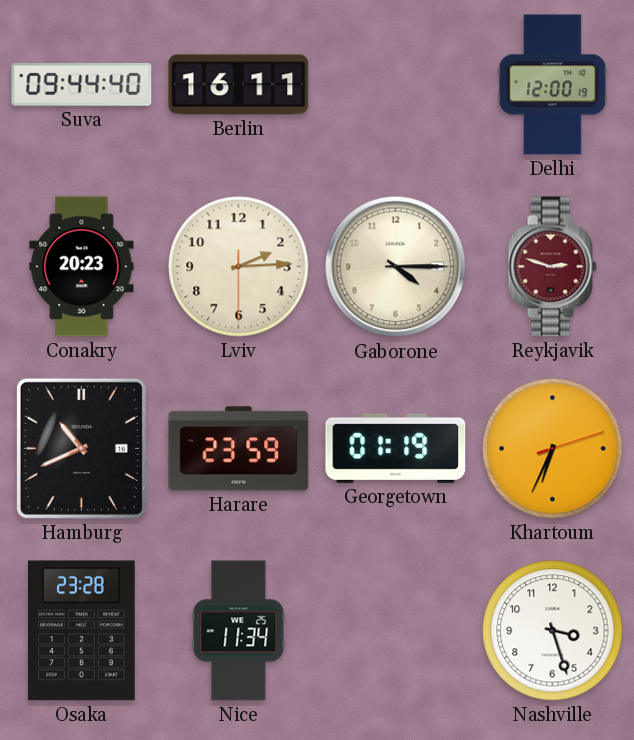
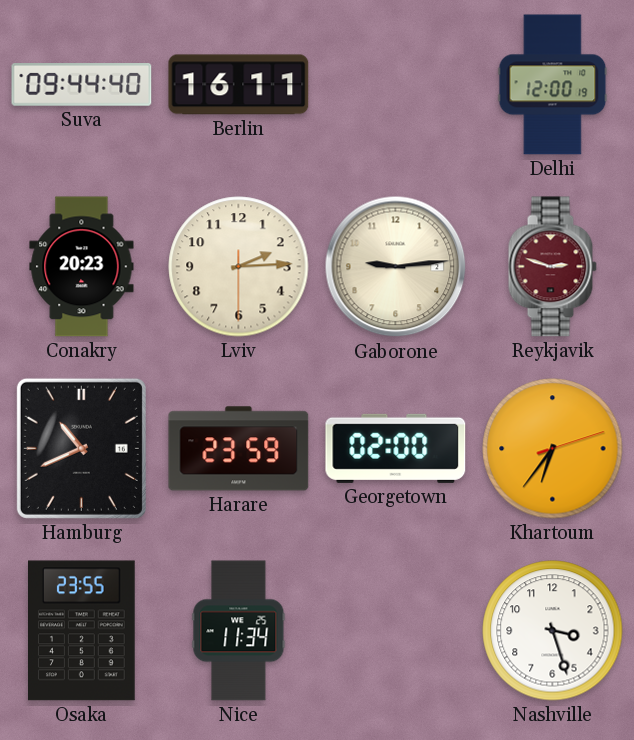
Gaborone: 4:15 -> 9:14
Georgetown: 01:19 -> 02:00
Khartoum: 6:34 -> 6:36
Osaka: 23:28 -> 23:55
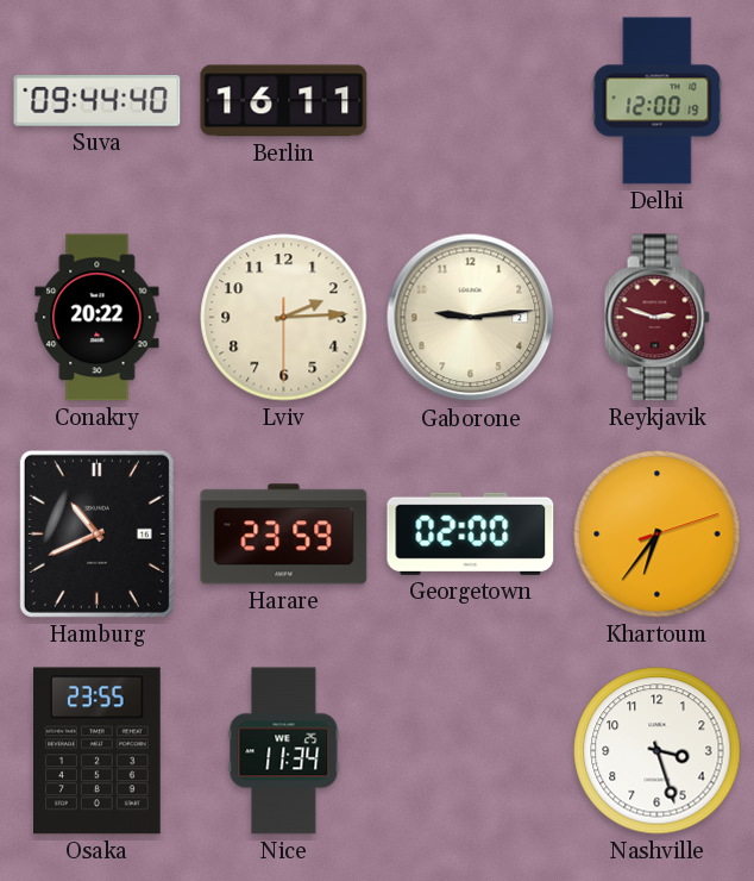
Conakry: 20:23 -> 20:22
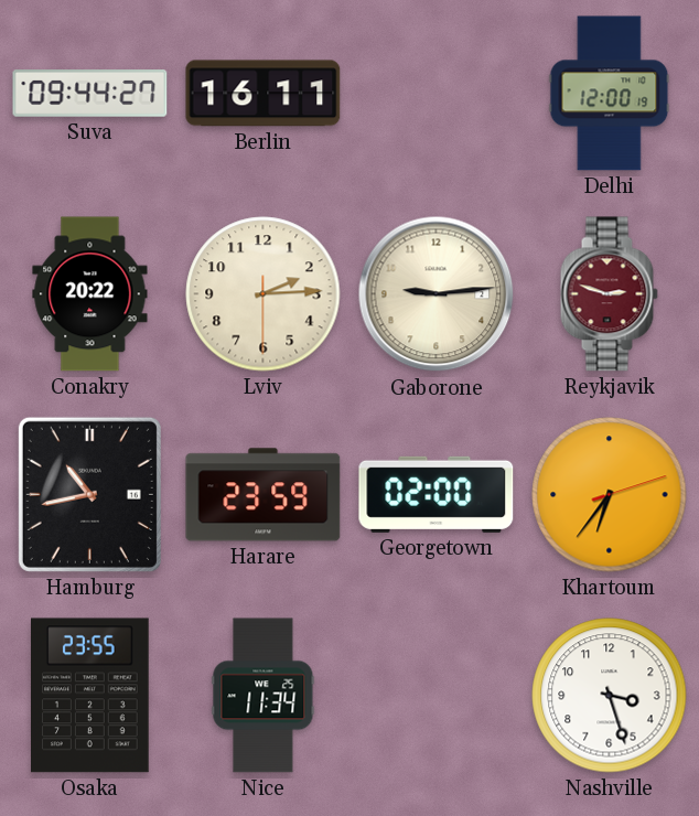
Suva: 09:44:40 -> 09:44:27
Hamburg: 10:41 -> 10:43
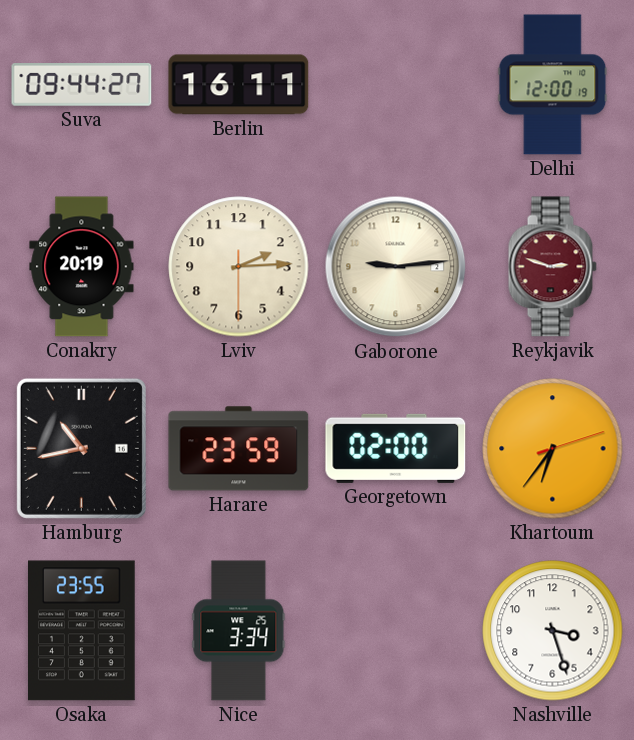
Conakry: 20:22 -> 20:19
Nice: 11:34 -> 3:34
